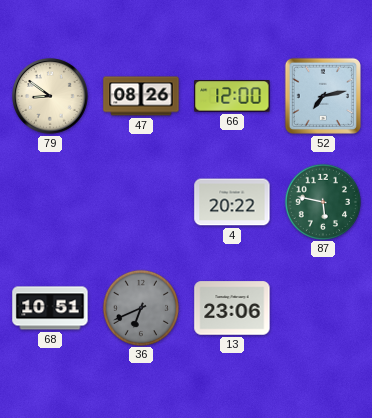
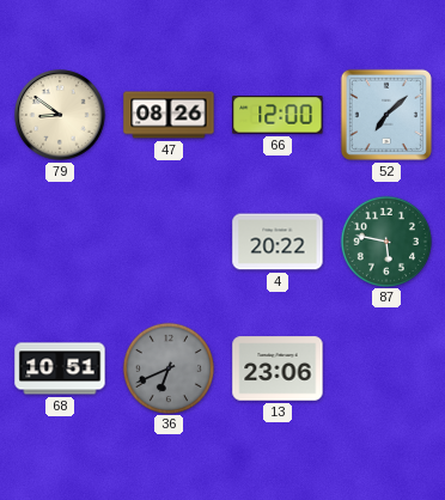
52: 7:13 -> 7:08
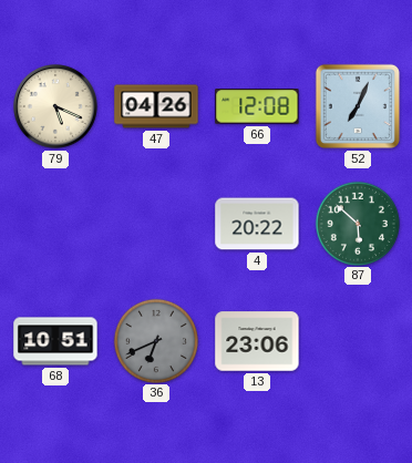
79: 8:51 -> 5:19
47: 08:26 -> 04:26
66: 12:00 -> 12:08
52: 7:08 -> 7:04
87: 5:47 -> 5:52
